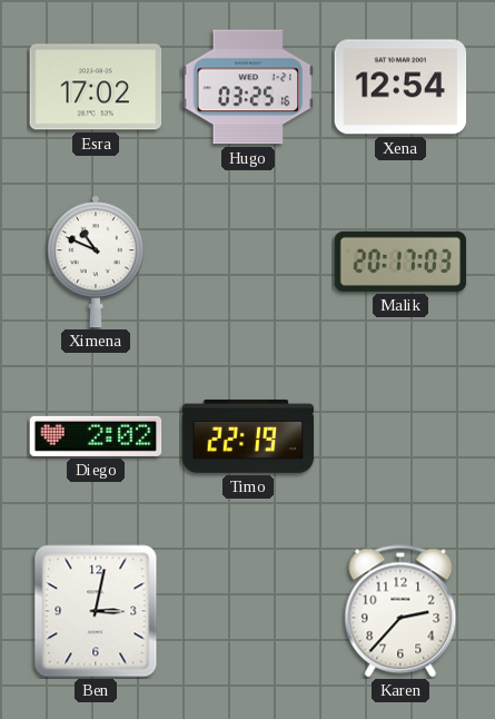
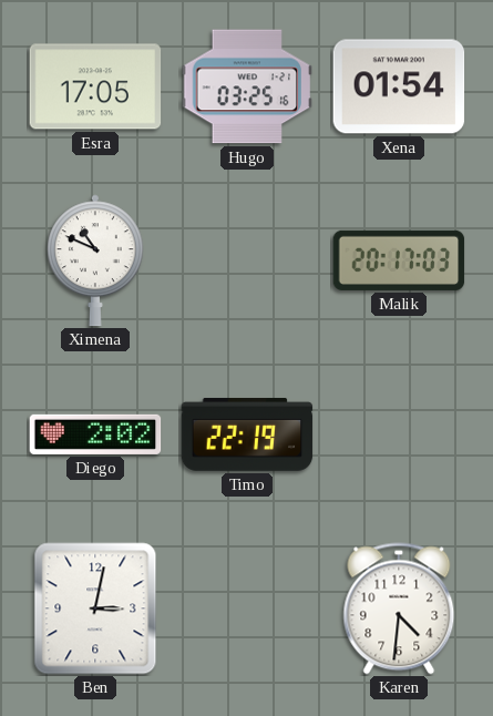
Esra: 17:02 -> 17:05
Xena: 12:54 -> 01:54
Karen: 2:37 -> 4:31
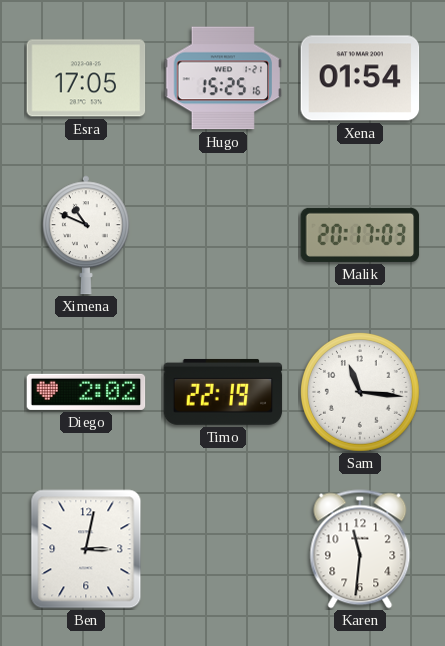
Hugo: 03:25 -> 15:25
Sam: none -> 11:16
Karen: 4:31 -> 11:31
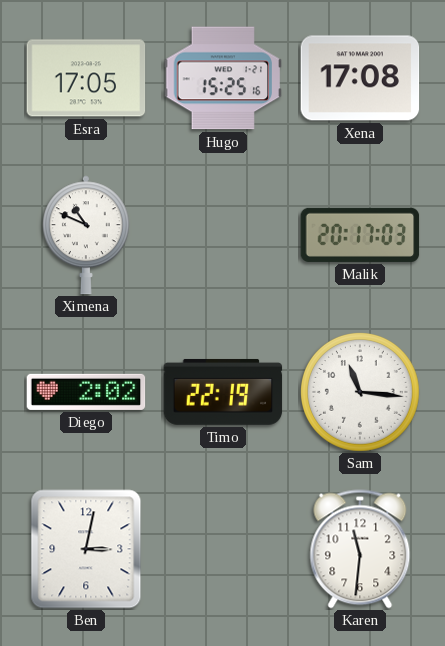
Xena: 01:54 -> 17:08
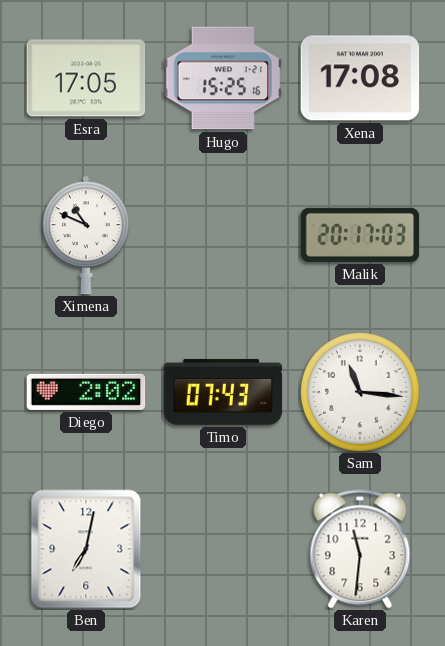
Timo: 22:19 -> 07:43
Ben: 3:02 -> 7:02
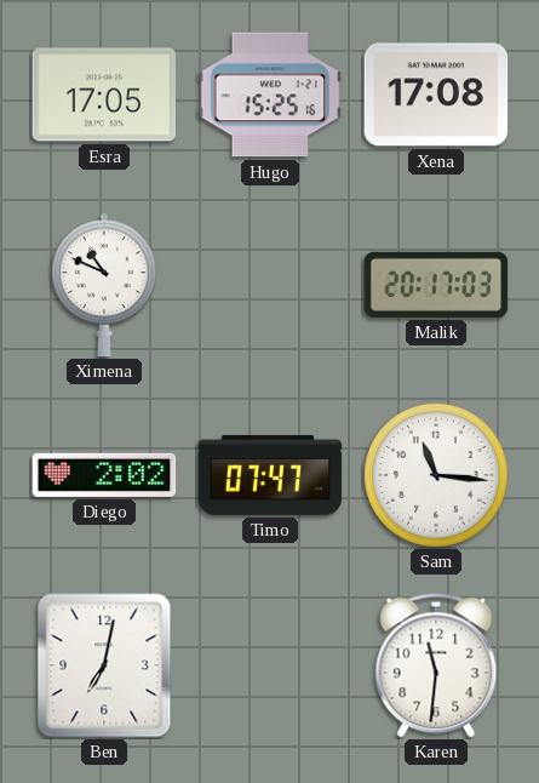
Timo: 07:43 -> 07:47
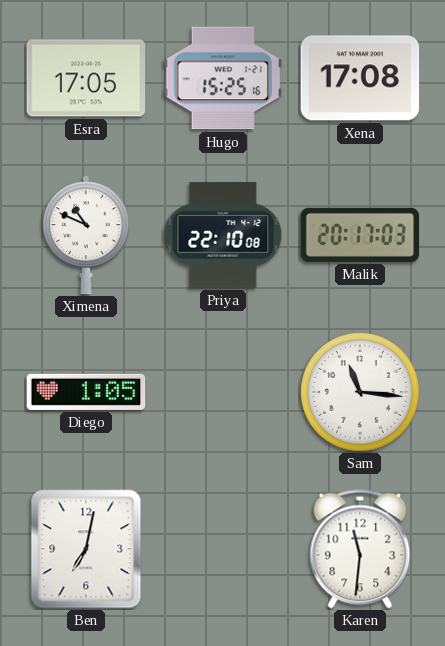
Priya: none -> 22:10
Diego: 2:02 -> 1:05
Timo: 07:47 -> none
